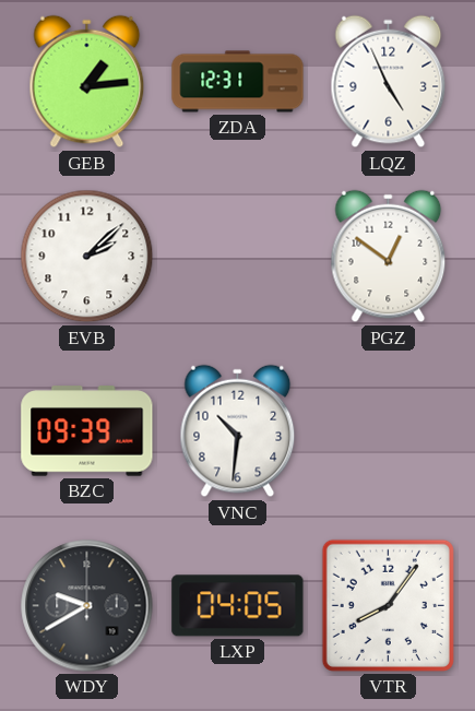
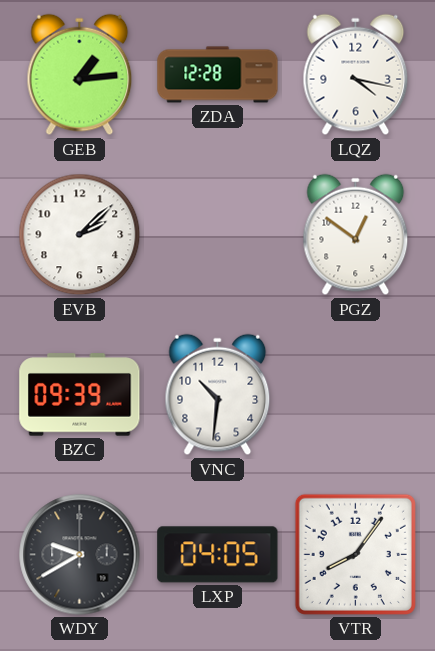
ZDA: 12:31 -> 12:28
LQZ: 4:56 -> 4:17
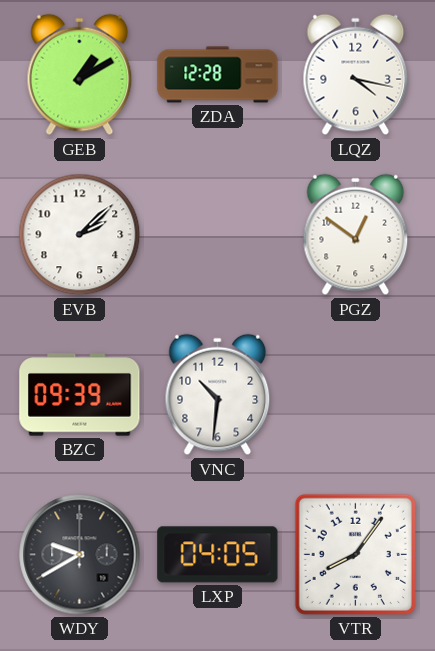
GEB: 1:14 -> 1:10
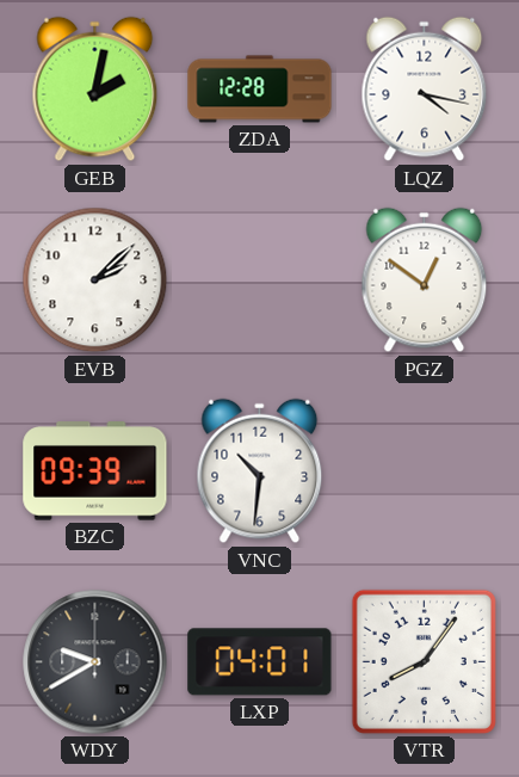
GEB: 1:10 -> 2:02
LXP: 04:05 -> 04:01
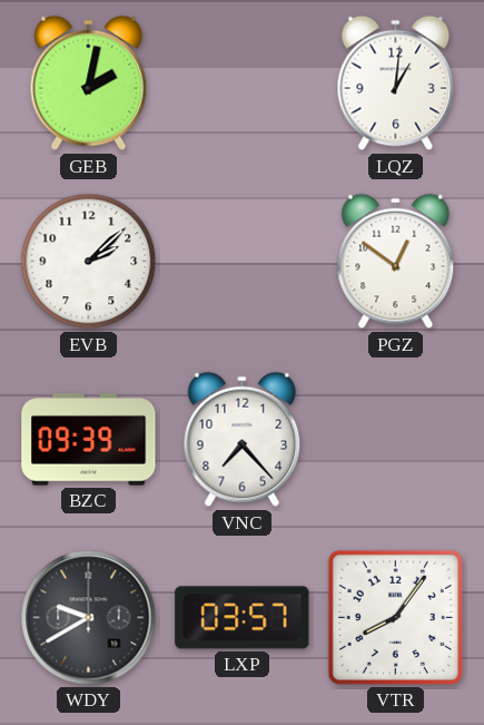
ZDA: 12:28 -> none
LQZ: 4:17 -> 1:01
VNC: 10:31 -> 7:23
LXP: 04:01 -> 03:57
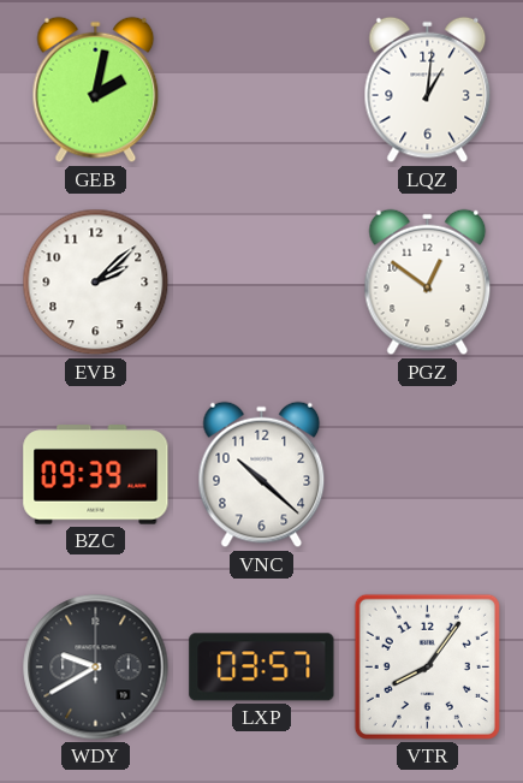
VNC: 7:23 -> 10:22
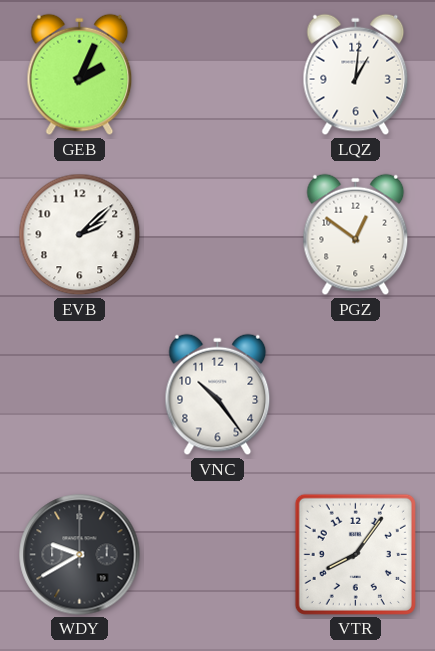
GEB: 2:02 -> 2:04
BZC: 09:39 -> none
VNC: 10:22 -> 10:24
LXP: 03:57 -> none
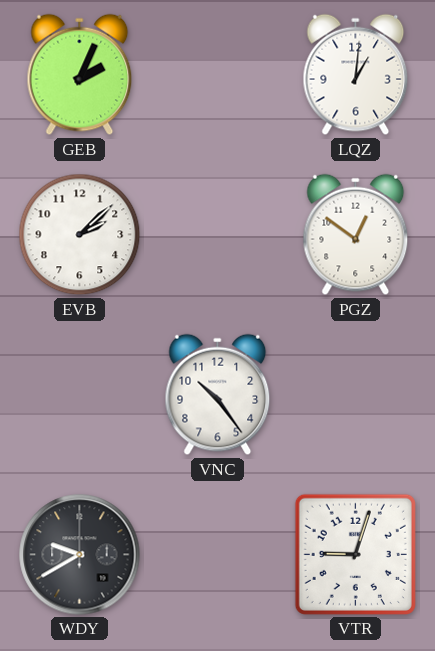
VTR: 8:06 -> 9:03
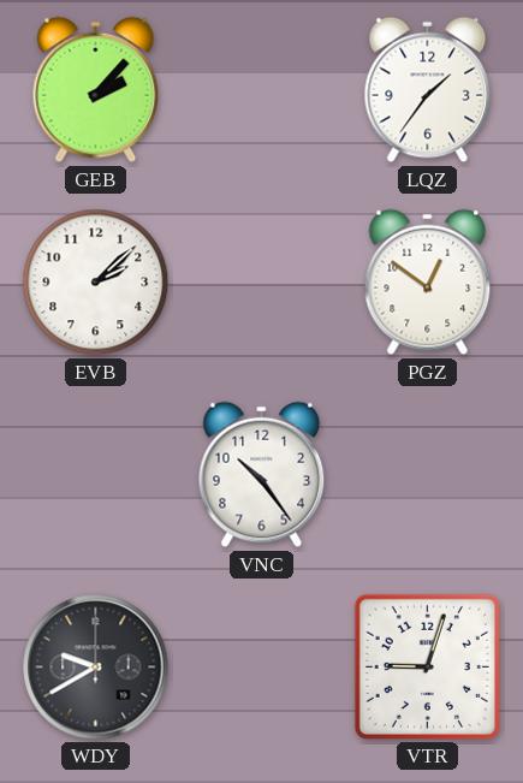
GEB: 2:04 -> 2:07
LQZ: 1:01 -> 1:36
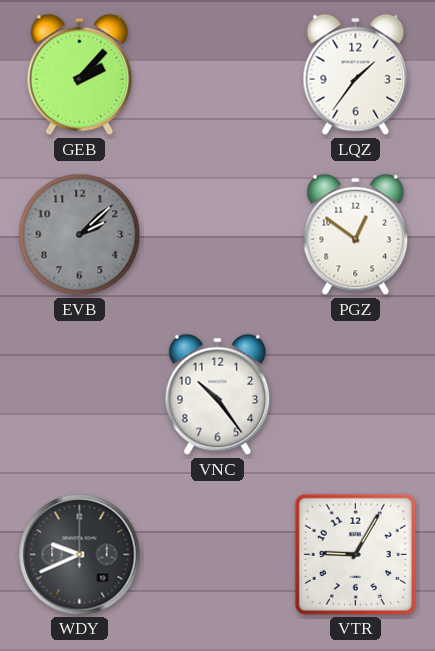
EVB dial: white -> grey
WDY: 9:40 -> 9:41
VTR: 9:03 -> 9:05
